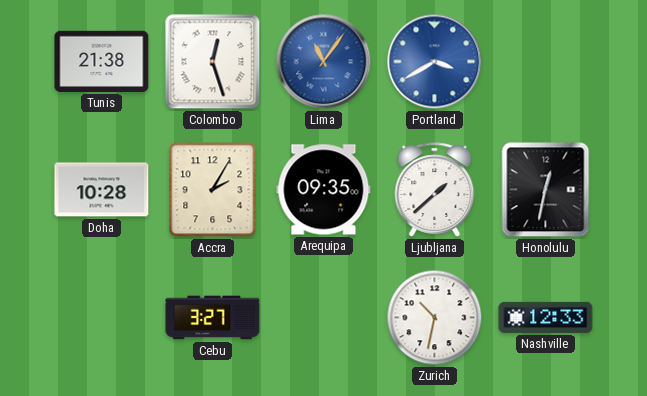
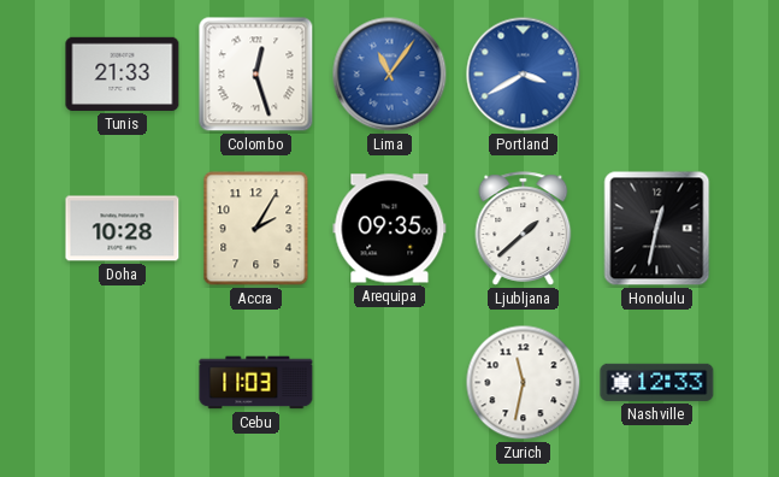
Tunis: 21:38 -> 21:33
Cebu: 3:27 -> 11:03
Zurich: 10:32 -> 11:32
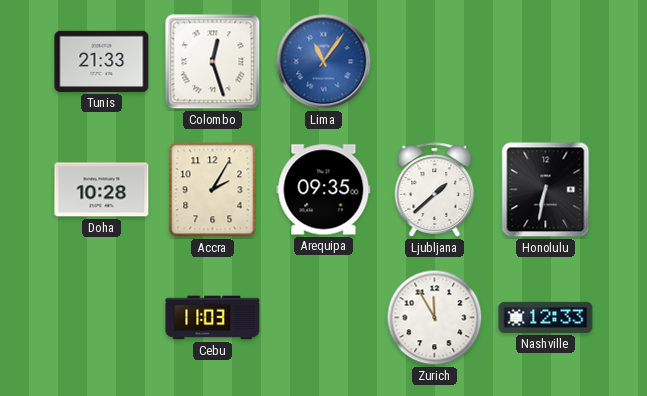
Portland: 3:40 -> none
Honolulu: 12:32 -> 6:32
Zurich: 11:32 -> 11:55
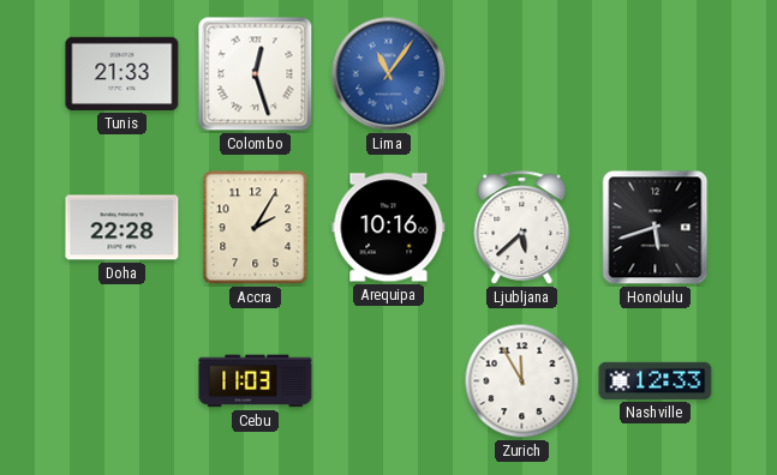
Doha: 10:28 -> 22:28
Arequipa: 09:35 -> 10:16
Ljubljana: 1:38 -> 5:38
Honolulu: 6:32 -> 5:42
